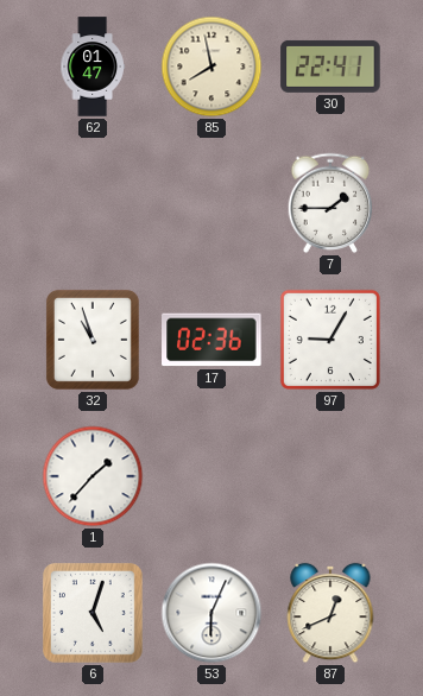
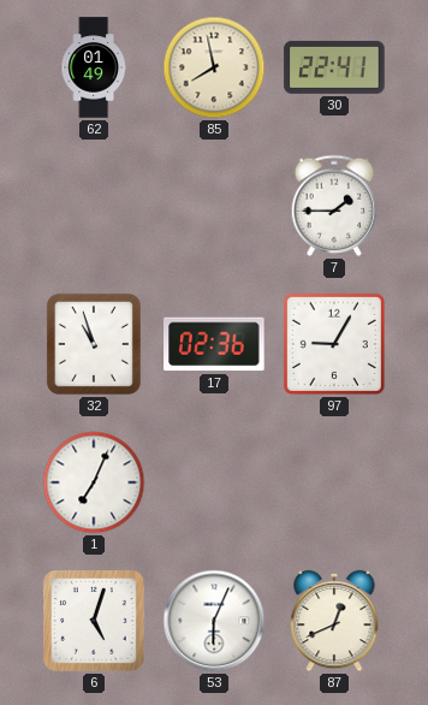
62: 01:47 -> 01:49
1: 1:37 -> 7:04
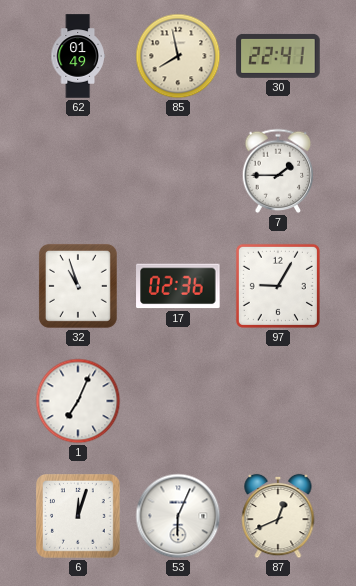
6: 5:03 -> 12:03
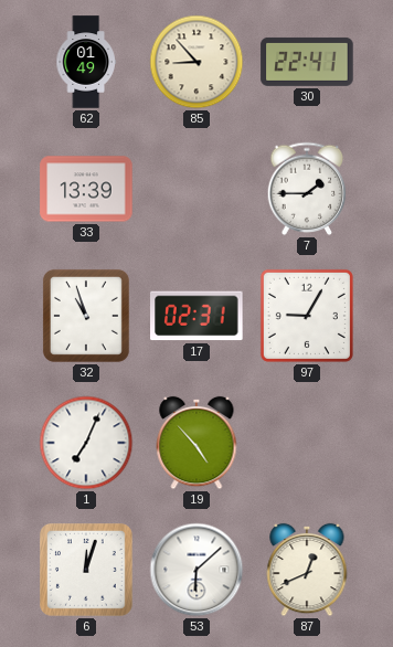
85: 7:58 -> 8:53
33: none -> 13:39
17: 02:36 -> 02:31
19: none -> 4:53
53: 6:04 -> 6:08
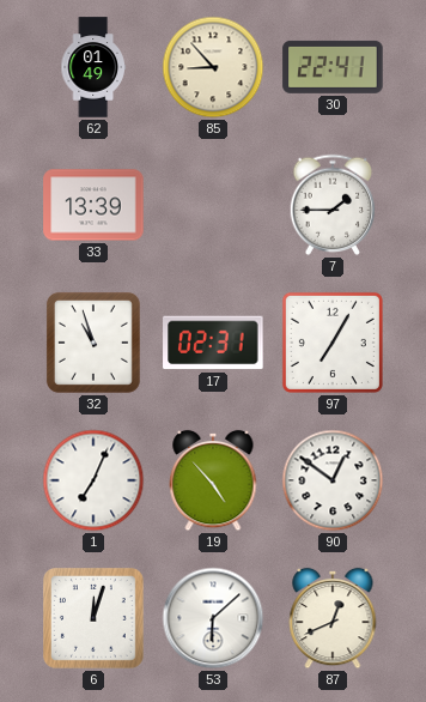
97: 9:05 -> 7:05
90: none -> 12:51
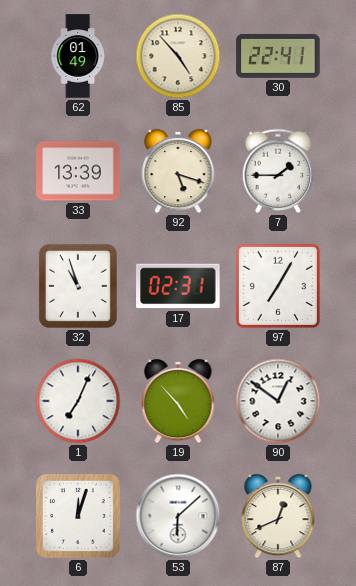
85: 8:53 -> 4:53
92: none -> 5:18
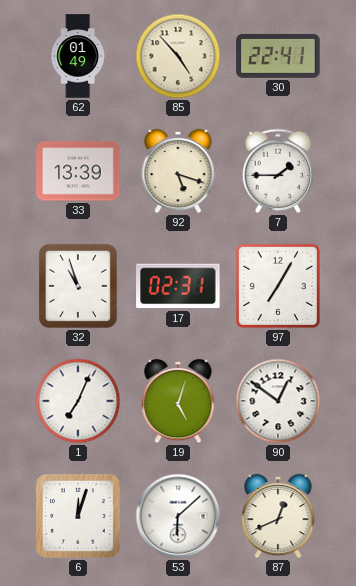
19: 4:53 -> 5:03
